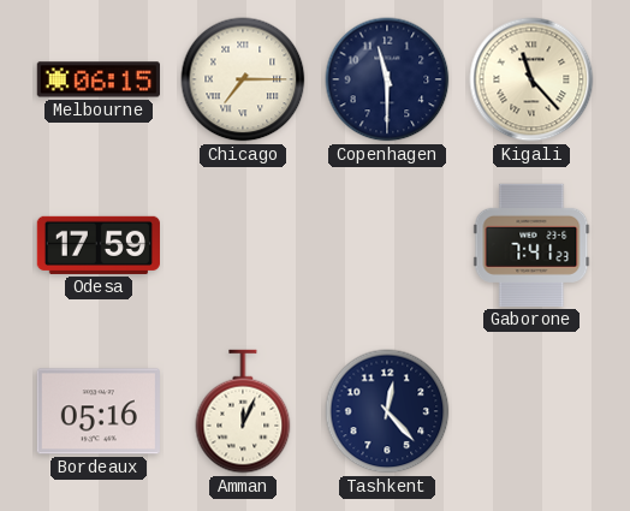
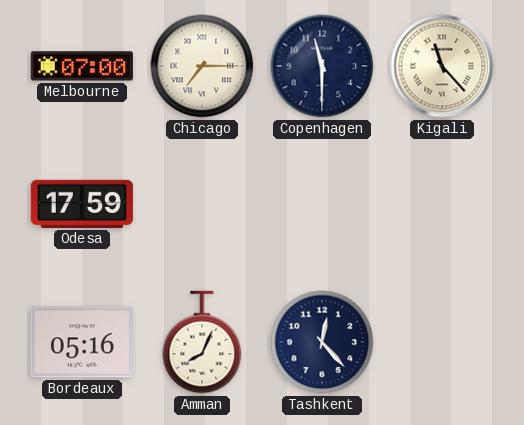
Melbourne: 06:15 -> 07:00
Gaborone: 7:41 -> none
Amman: 12:04 -> 8:04
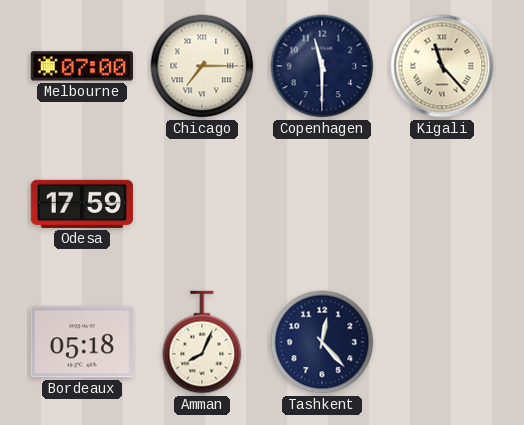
Bordeaux: 05:16 -> 05:18
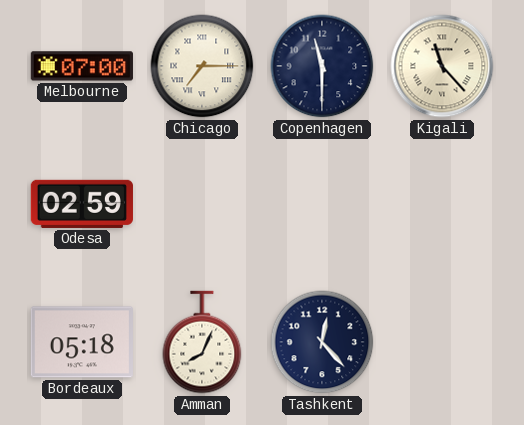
Odesa: 17:59 -> 02:59
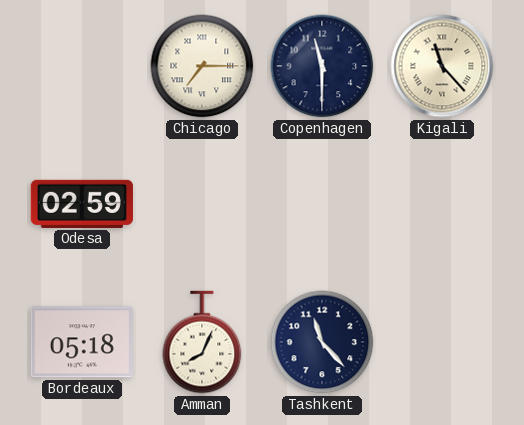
Melbourne: 07:00 -> none
Tashkent: 12:23 -> 11:23
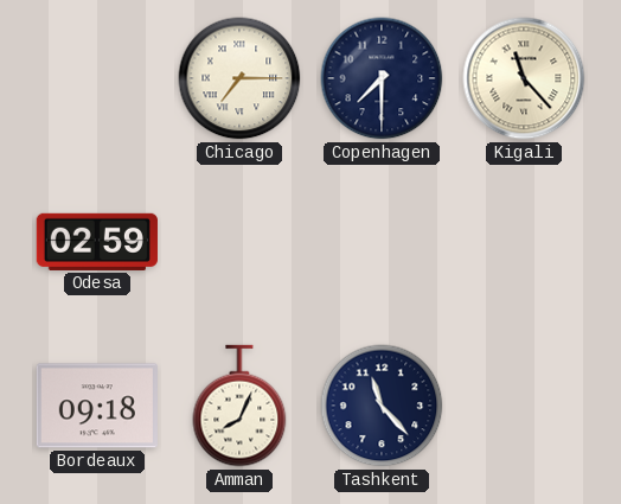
Copenhagen: 11:30 -> 7:30
Bordeaux: 05:18 -> 09:18
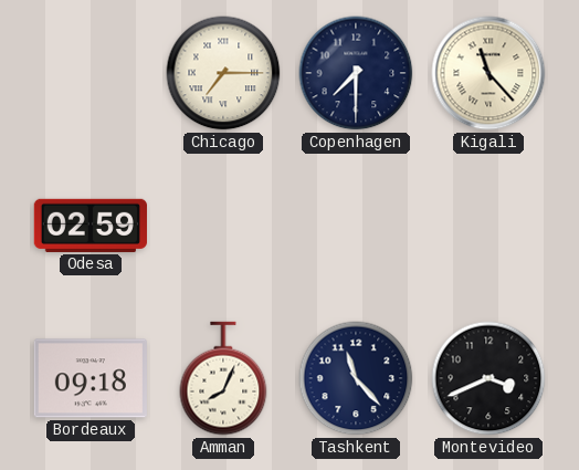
Montevideo: none -> 3:41
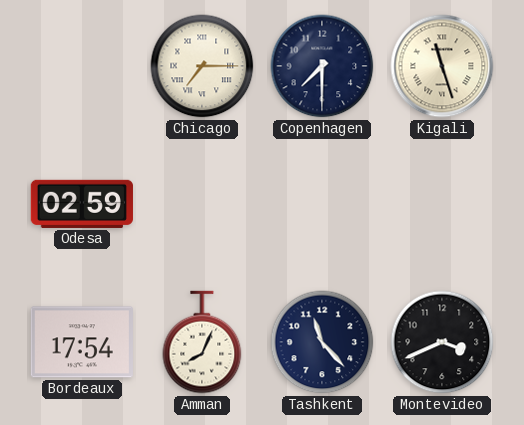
Kigali: 11:23 -> 11:27
Bordeaux: 09:18 -> 17:54
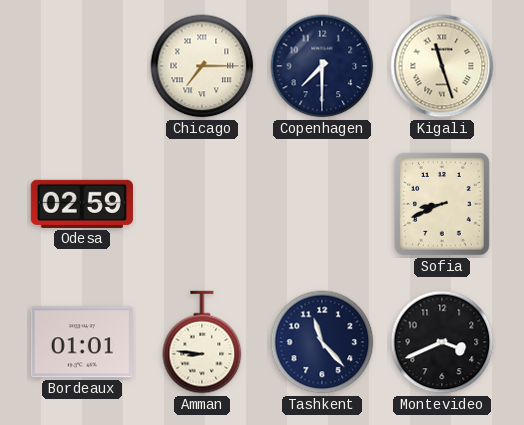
Sofia: none -> 8:41
Bordeaux: 17:54 -> 01:01
Amman: 8:04 -> 8:46
